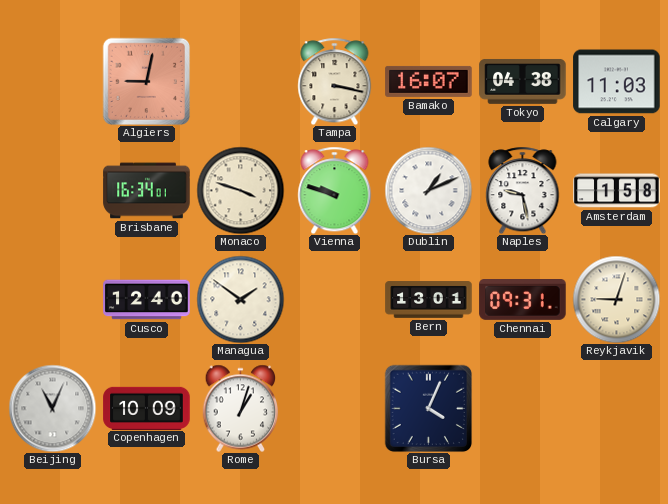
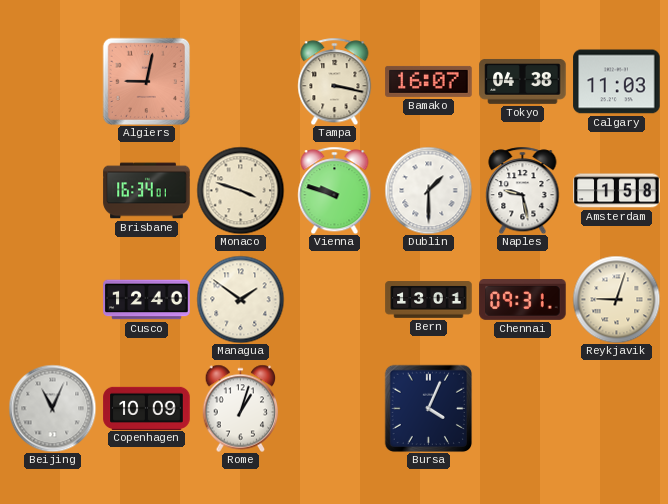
Dublin: 1:11 -> 1:30
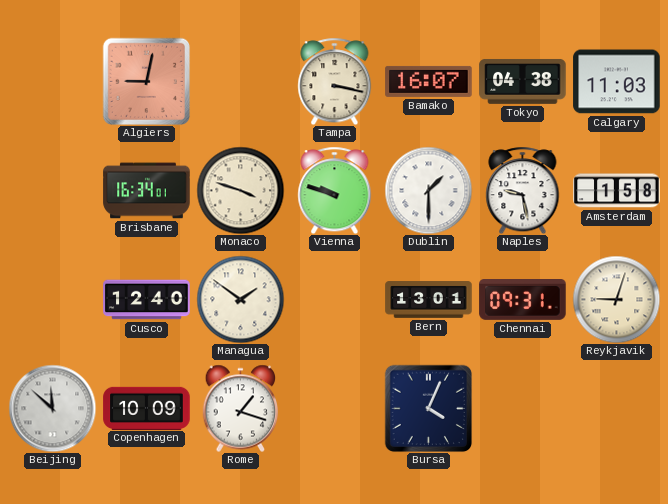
Beijing: 11:04 -> 11:52
Rome: 1:03 -> 1:18
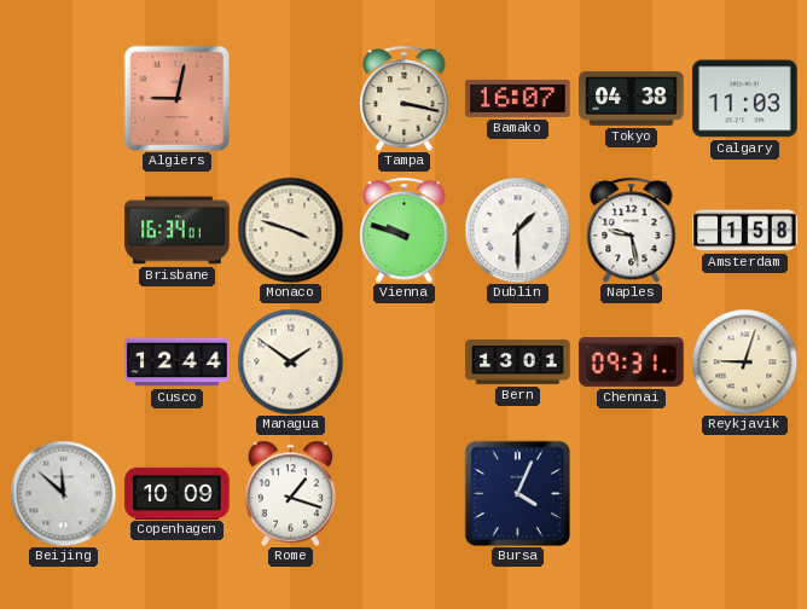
Cusco: 12:40 -> 12:44
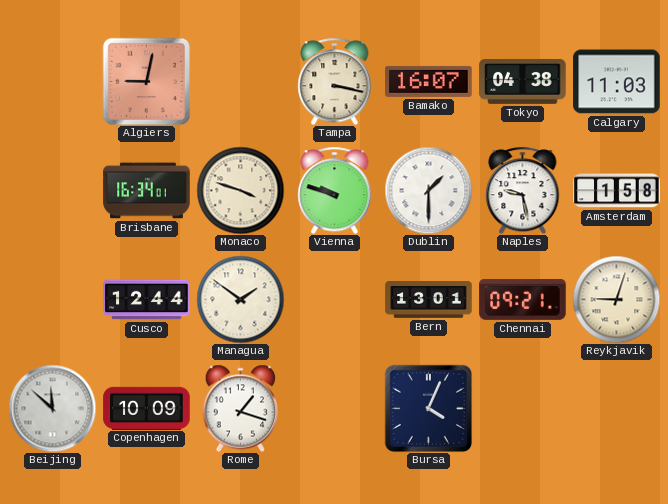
Chennai: 09:31 -> 09:21
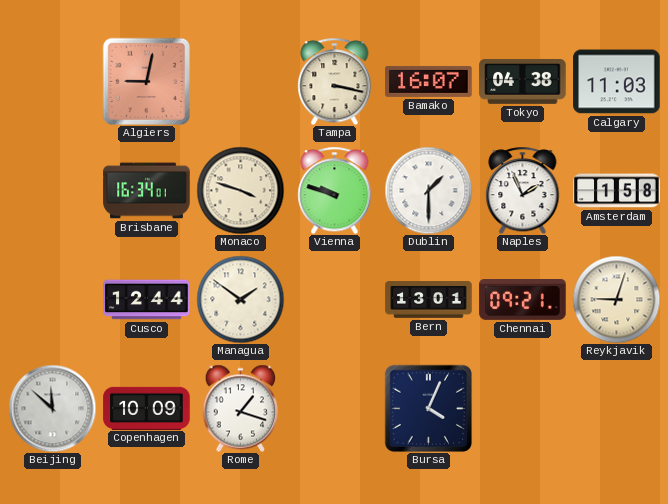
Naples: 9:28 -> 1:56
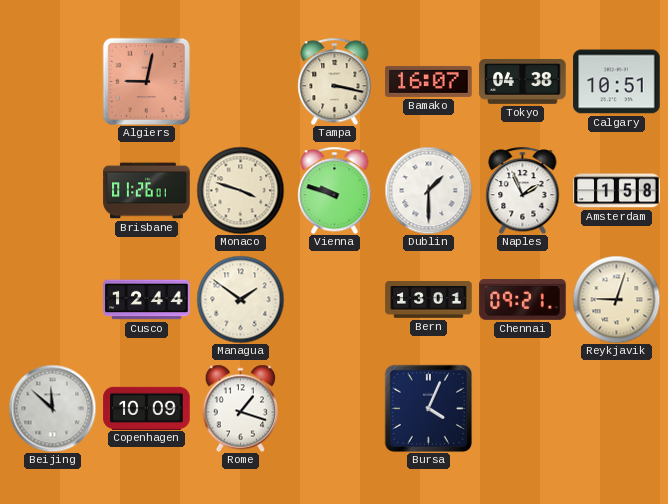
Calgary: 11:03 -> 10:51
Brisbane: 16:34 -> 01:26
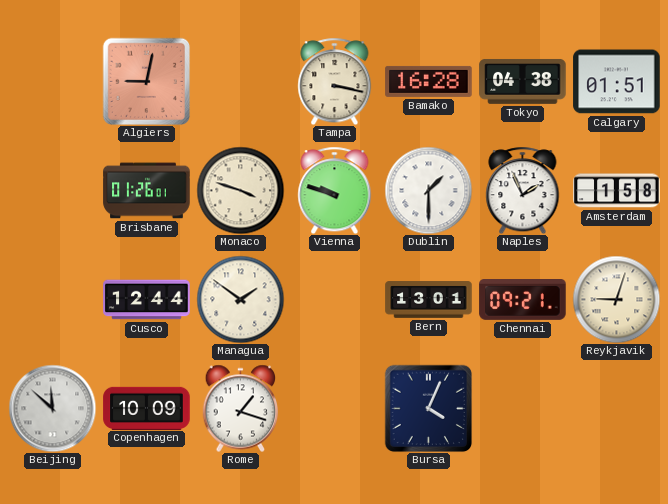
Bamako: 16:07 -> 16:28
Calgary: 10:51 -> 01:51
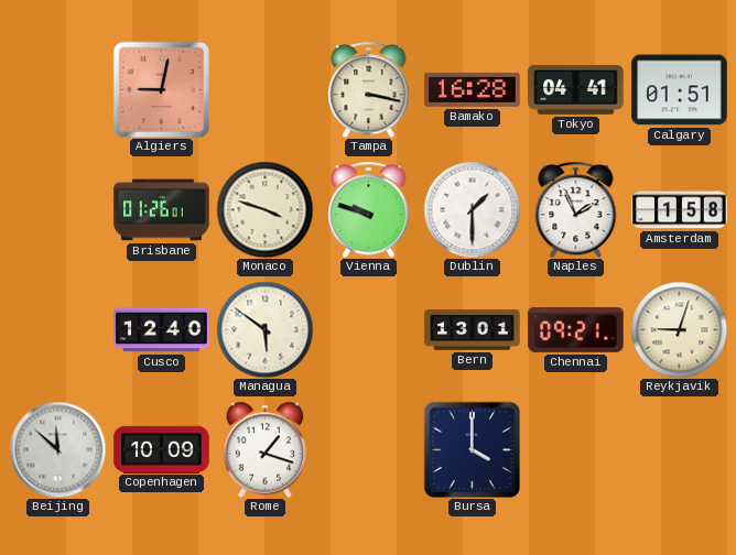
Tokyo: 04:38 -> 04:41
Cusco: 12:44 -> 12:40
Managua: 1:51 -> 5:51
Bursa: 4:04 -> 4:00
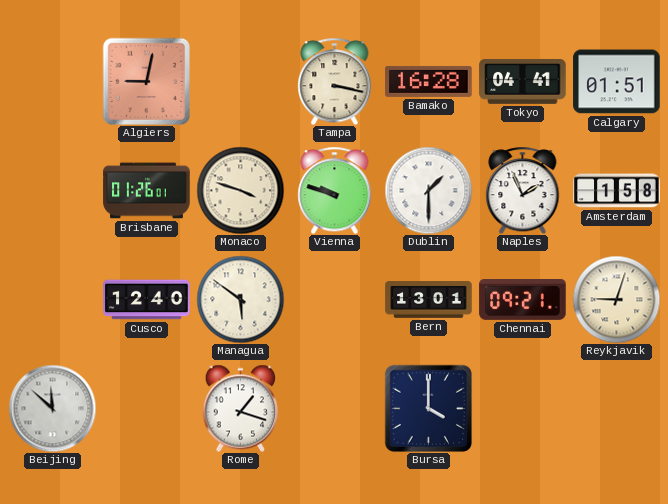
Copenhagen: 10:09 -> none
